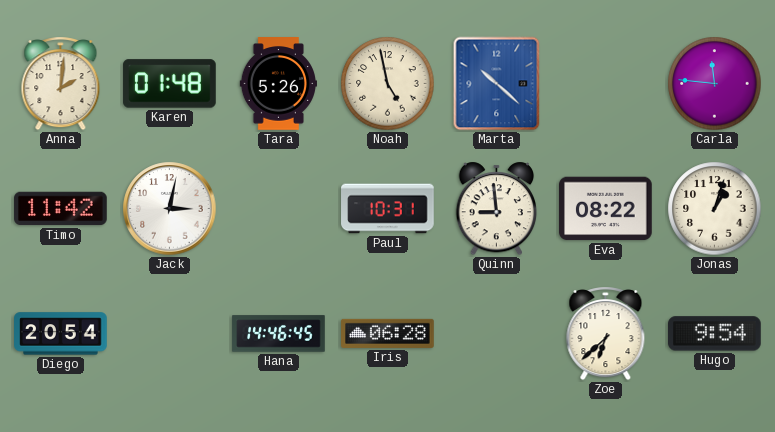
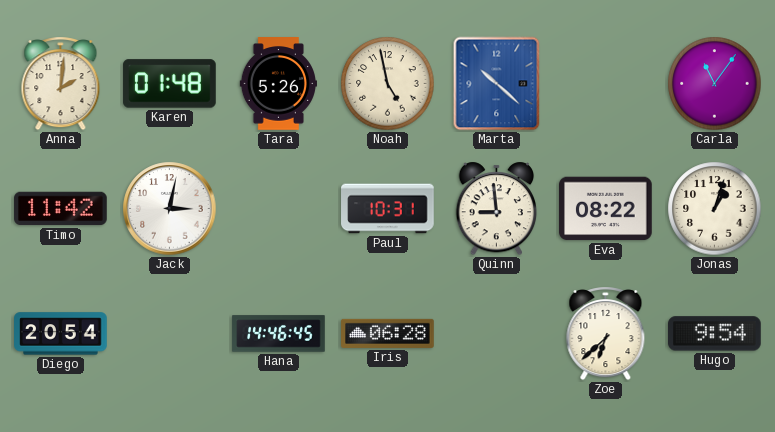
Carla: 11:46 -> 11:06
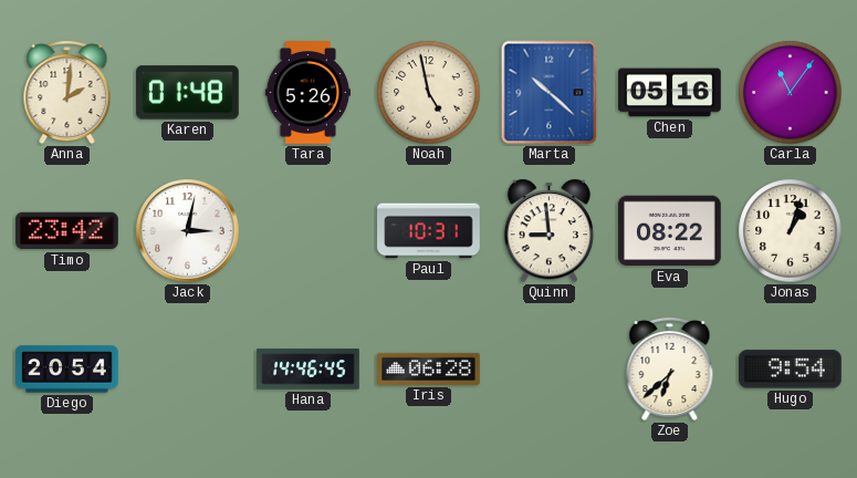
Chen: none -> 05:16
Timo: 11:42 -> 23:42
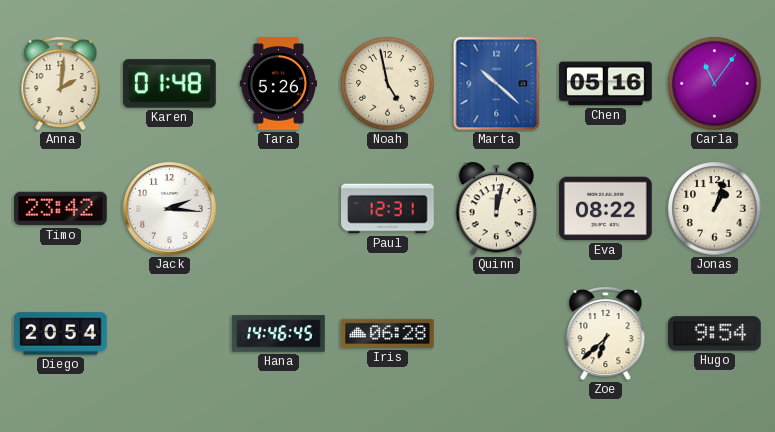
Jack: 3:02 -> 2:16
Paul: 10:31 -> 12:31
Quinn: 8:59 -> 12:02
